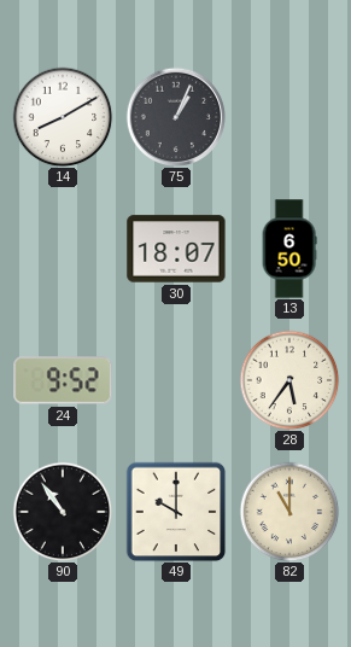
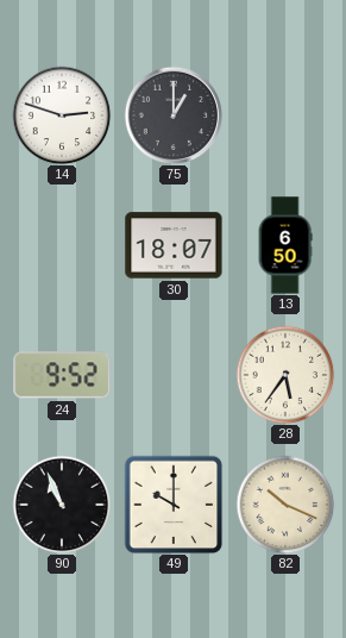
14: 8:10 -> 2:48
75: 1:04 -> 1:00
90: 10:54 -> 10:56
82: 11:00 -> 10:19
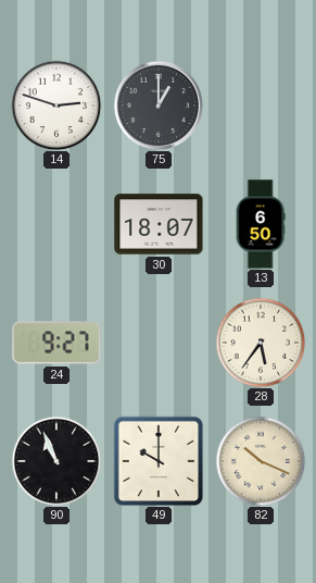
24: 9:52 -> 9:27
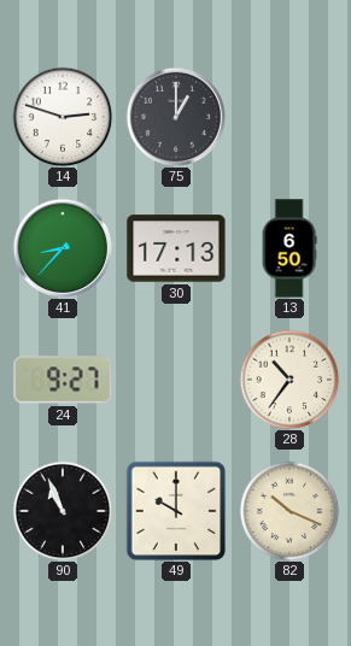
41: none -> 8:37
30: 18:07 -> 17:13
28: 5:36 -> 10:36
